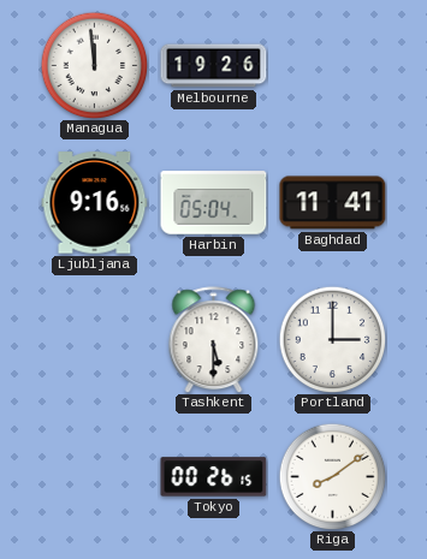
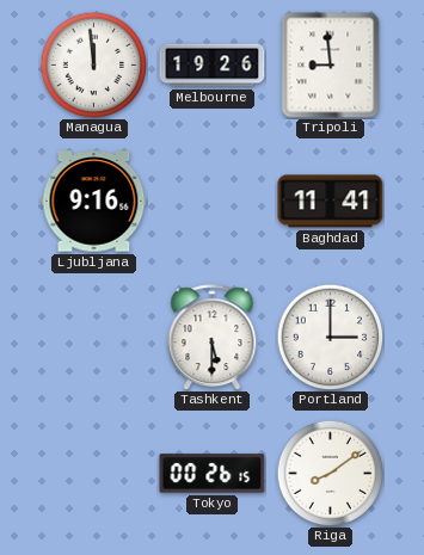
Tripoli: none -> 8:59
Harbin: 05:04 -> none
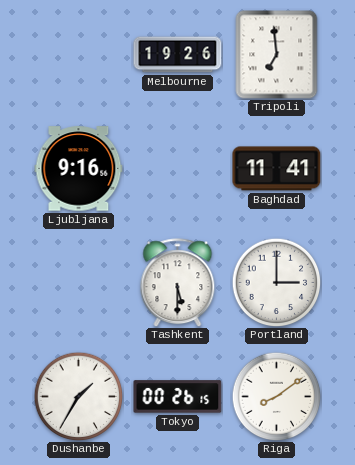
Managua: 11:59 -> none
Tripoli: 8:59 -> 6:59
Dushanbe: none -> 1:35
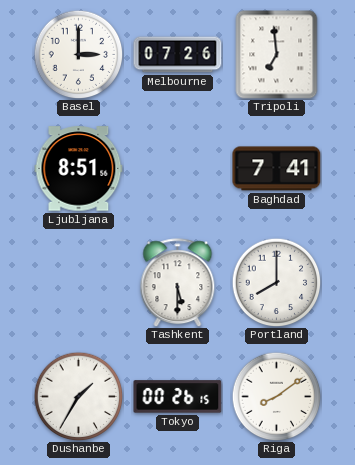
Basel: none -> 3:00
Melbourne: 19:26 -> 07:26
Ljubljana: 9:16 -> 8:51
Baghdad: 11:41 -> 7:41
Portland: 3:00 -> 8:00
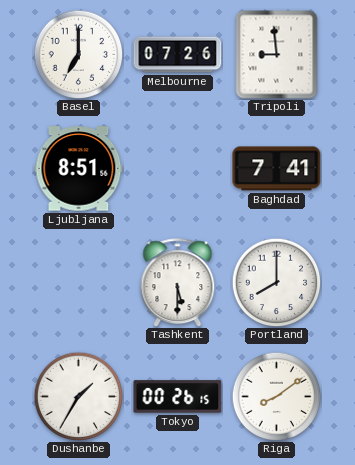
Basel: 3:00 -> 7:00
Tripoli: 6:59 -> 8:59
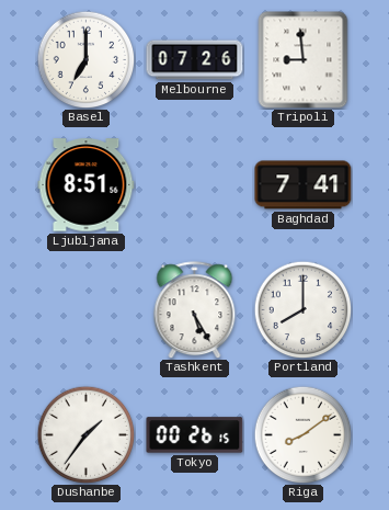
Tashkent: 5:30 -> 5:25
Dushanbe: 1:35 -> 1:36
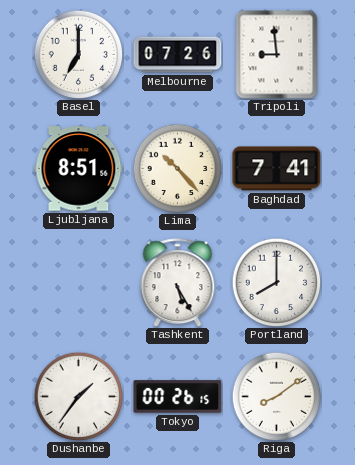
Lima: none -> 10:23
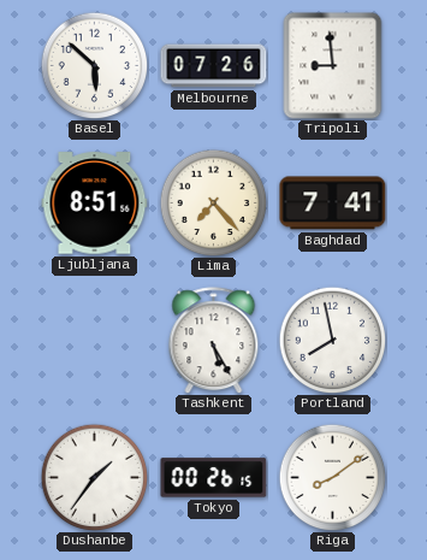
Basel: 7:00 -> 5:52
Lima: 10:23 -> 7:23
Portland: 8:00 -> 7:58
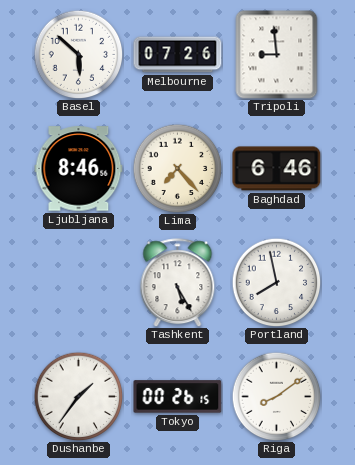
Ljubljana: 8:51 -> 8:46
Baghdad: 7:41 -> 6:46
